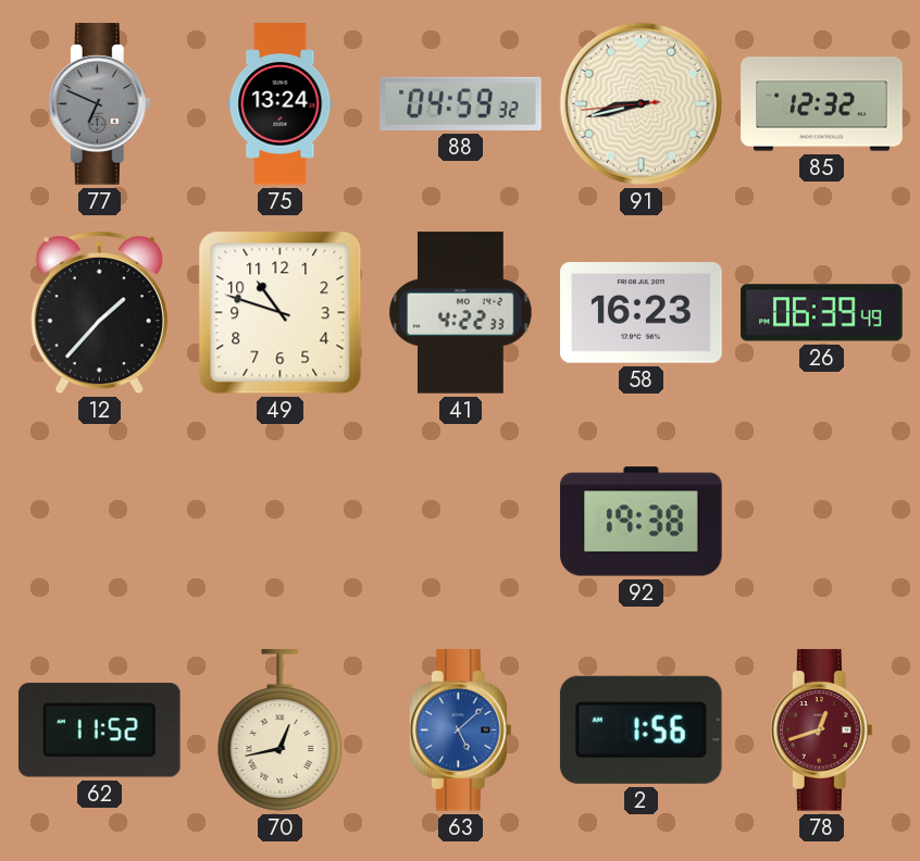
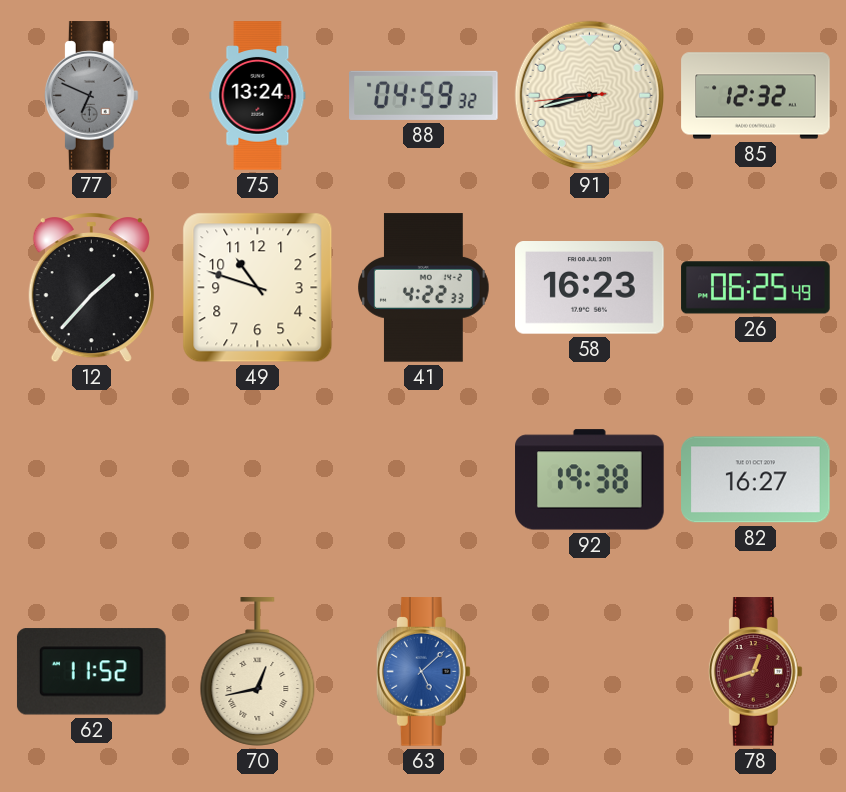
26: 06:39 -> 06:25
82: none -> 16:27
2: 1:56 -> none
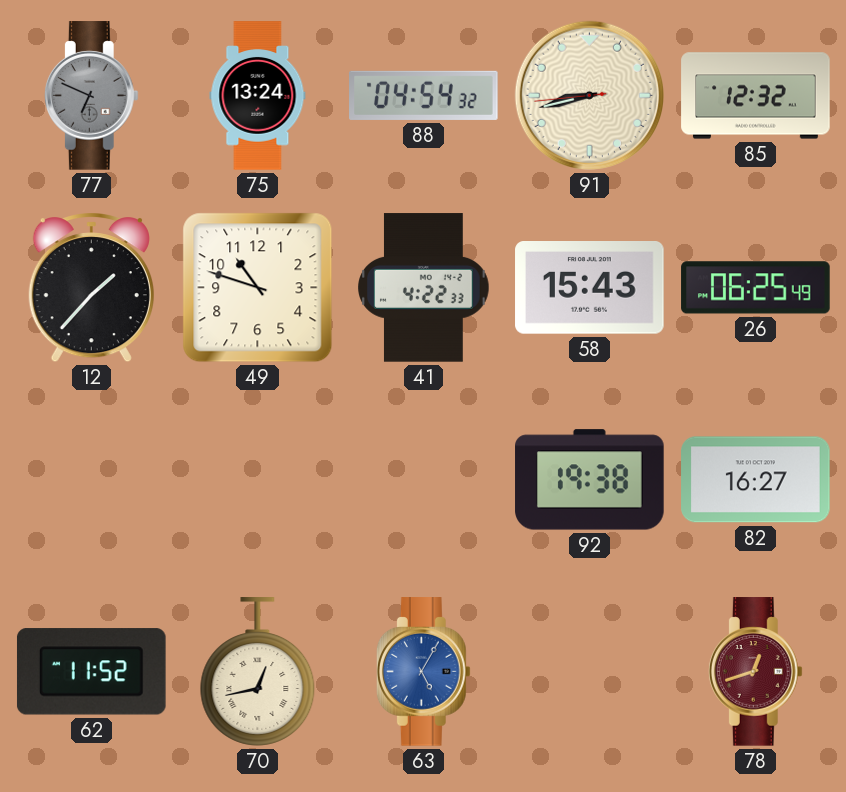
88: 04:59 -> 04:54
58: 16:23 -> 15:43
63: 5:08 -> 5:05
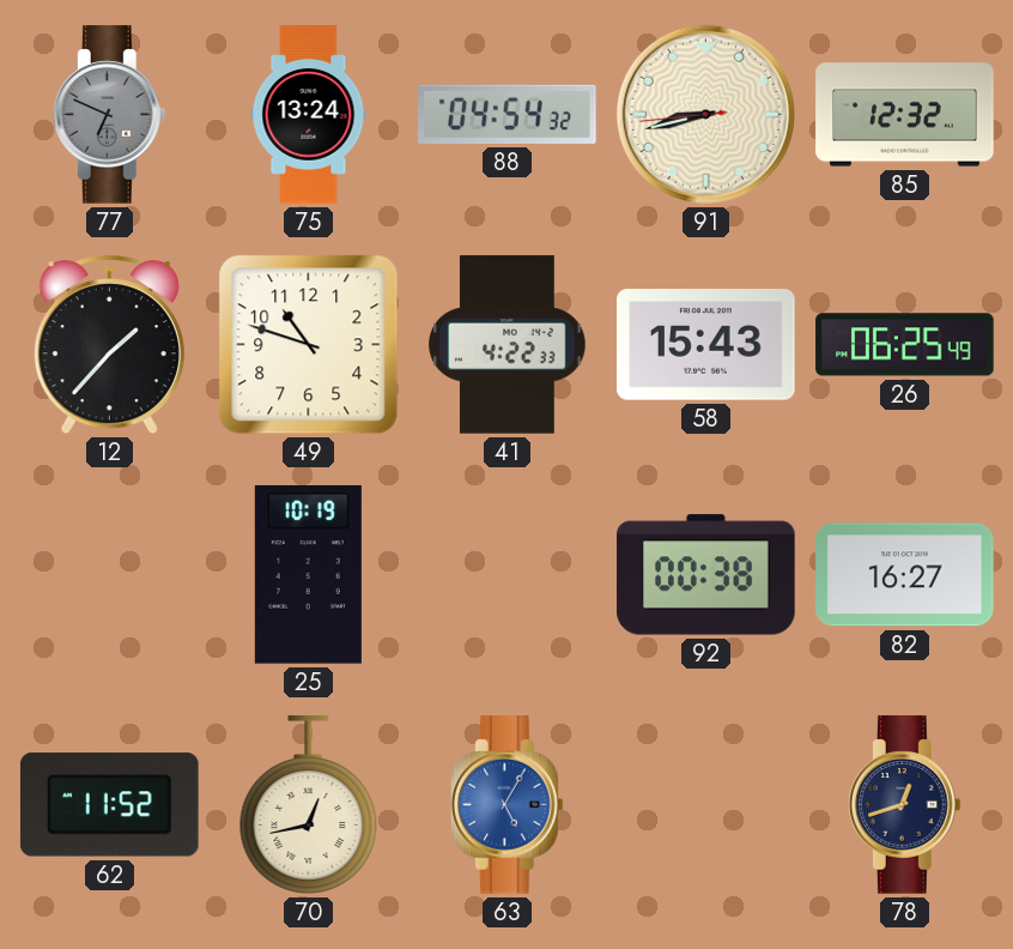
25: none -> 10:19
92: 19:38 -> 00:38
78 dial: burgundy -> navy
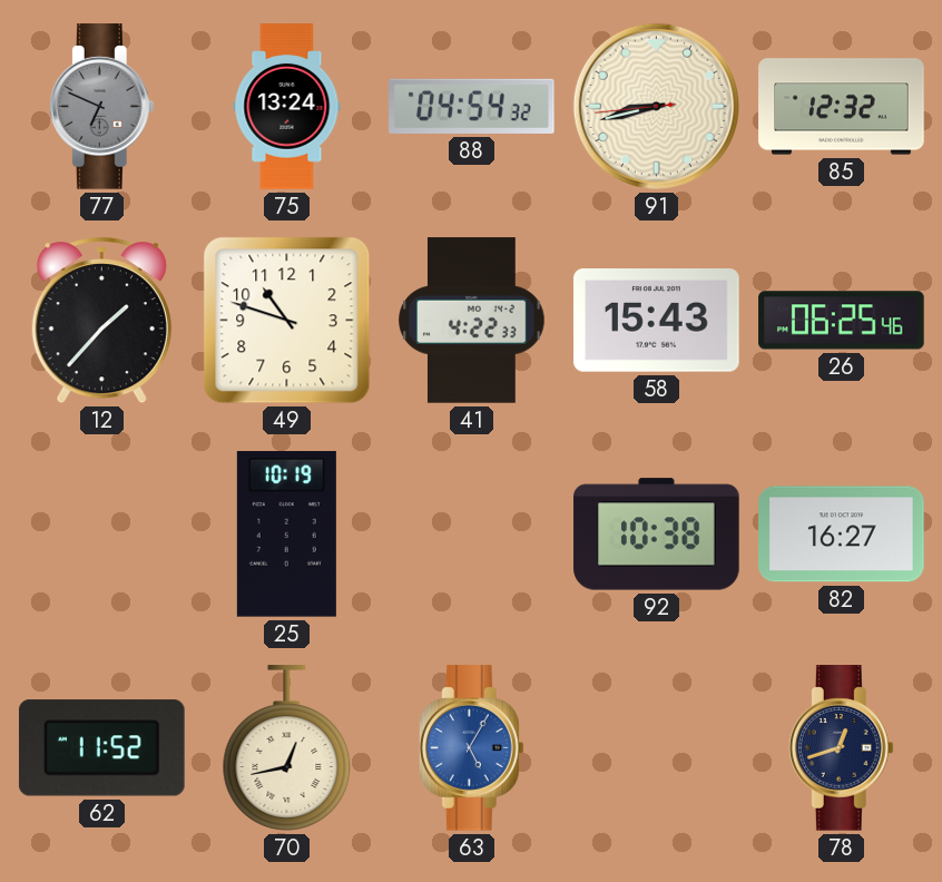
26: 06:25:49 -> 06:25:46
92: 00:38 -> 10:38
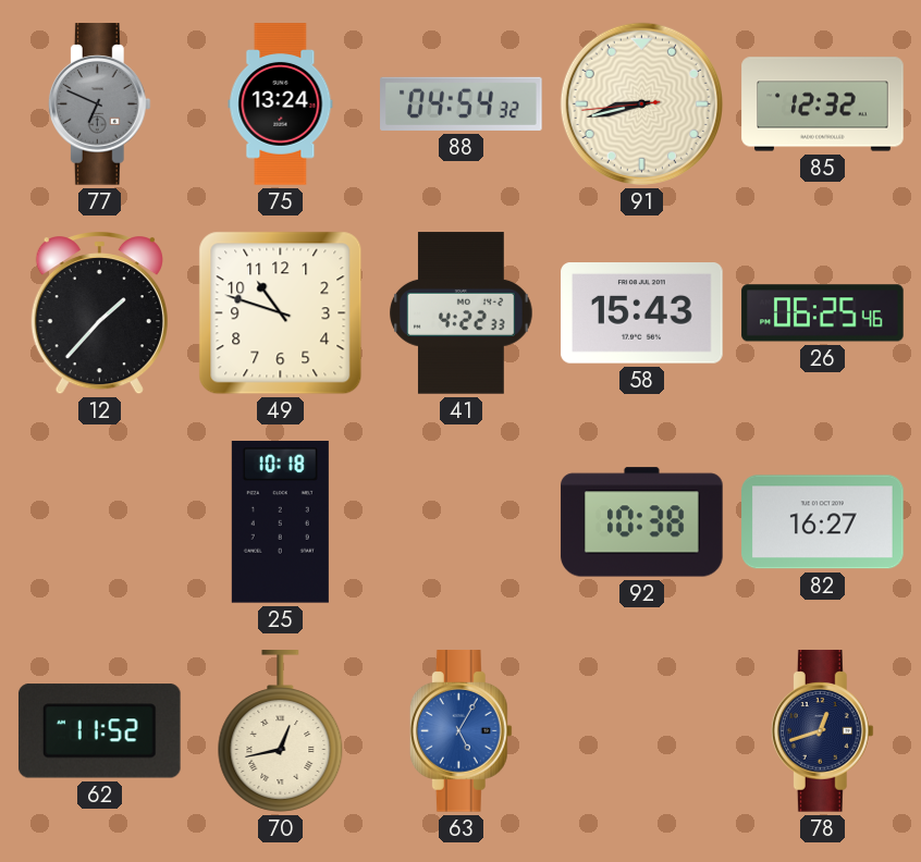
25: 10:19 -> 10:18
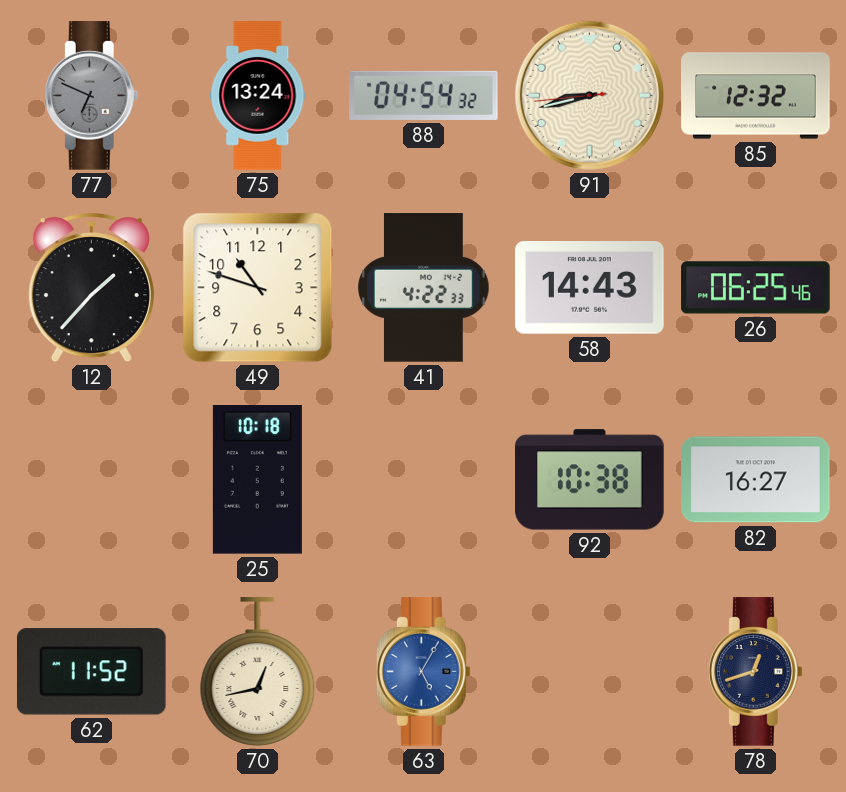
58: 15:43 -> 14:43
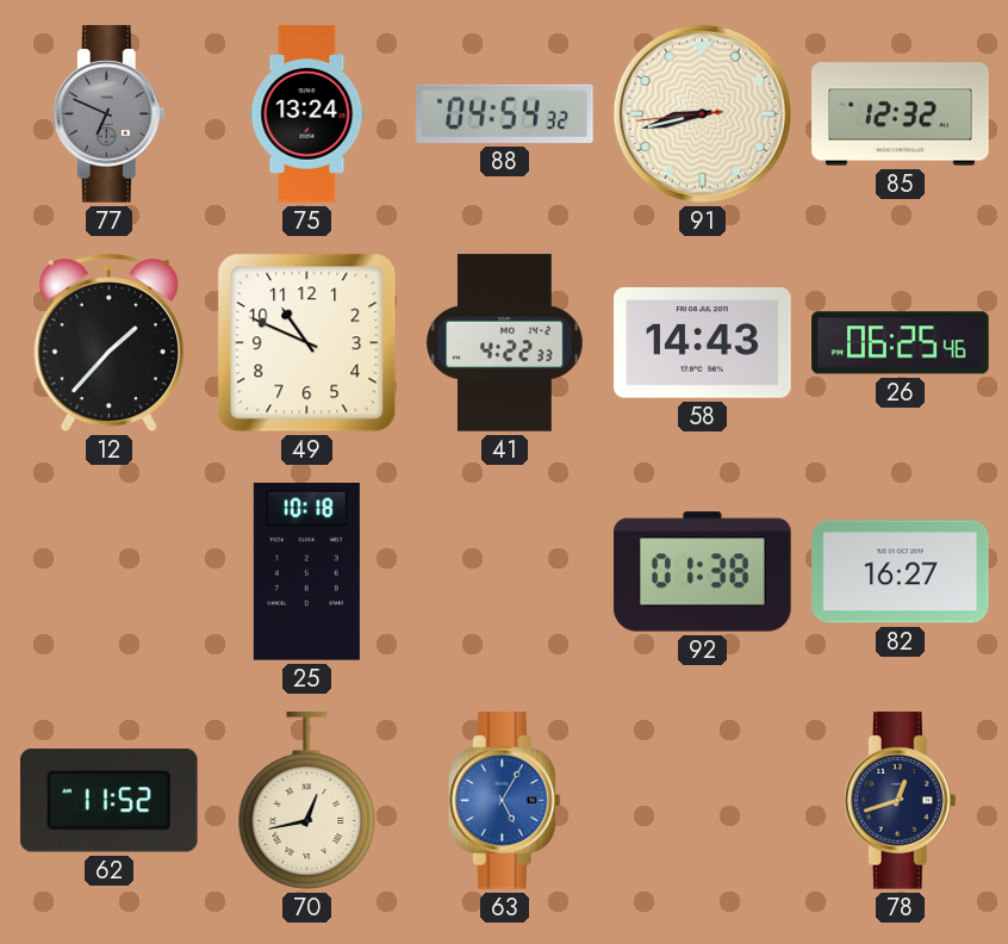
49: 10:48 -> 10:49
92: 10:38 -> 01:38
